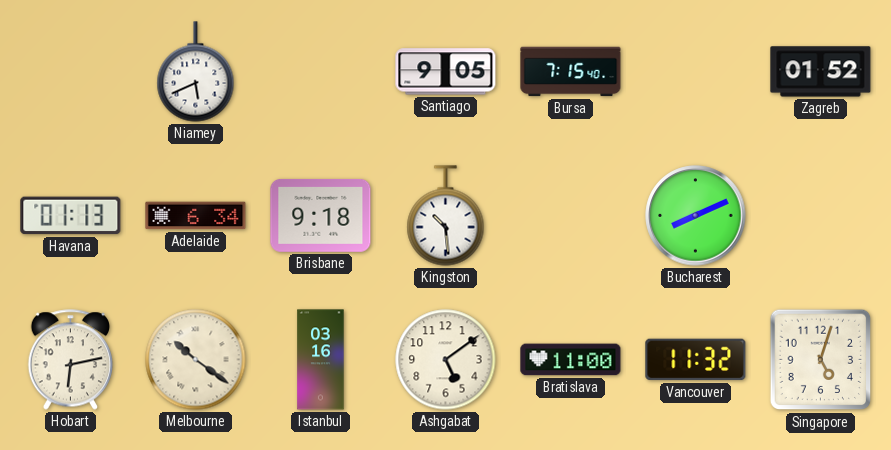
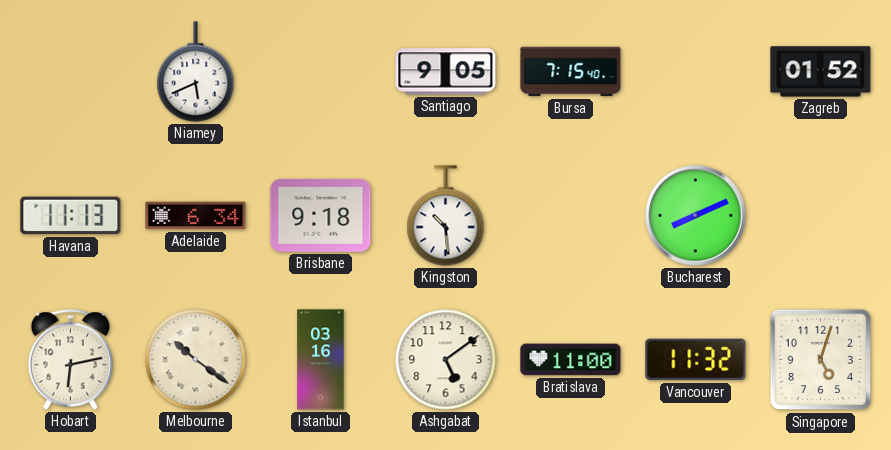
Havana: 01:13 -> 11:13
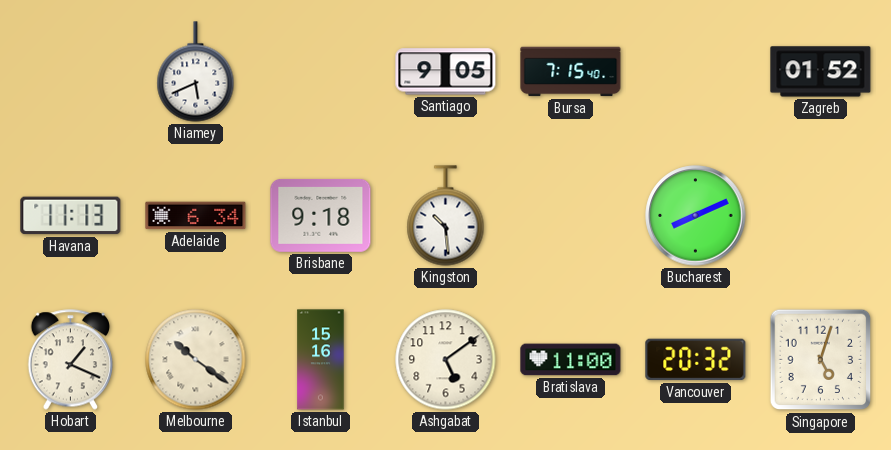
Hobart: 6:13 -> 1:19
Istanbul: 03:16 -> 15:16
Vancouver: 11:32 -> 20:32
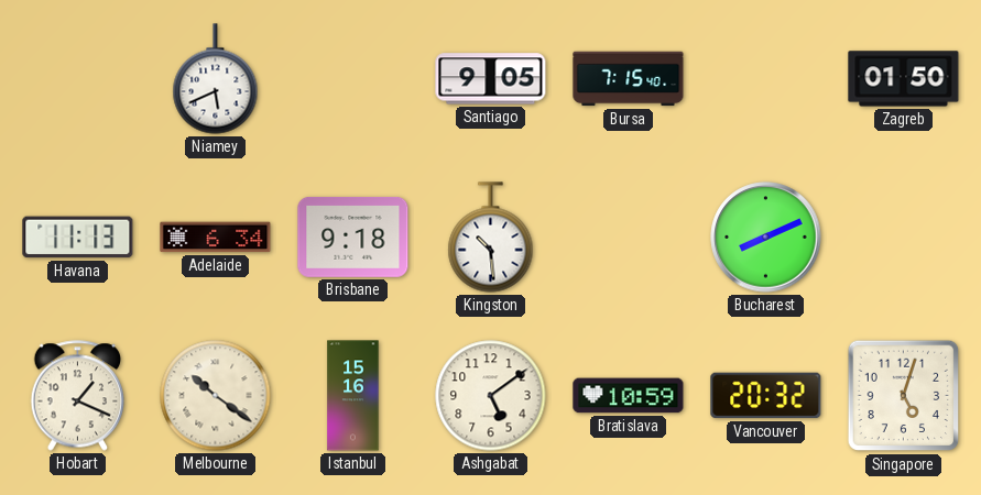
Zagreb: 01:52 -> 01:50
Bratislava: 11:00 -> 10:59
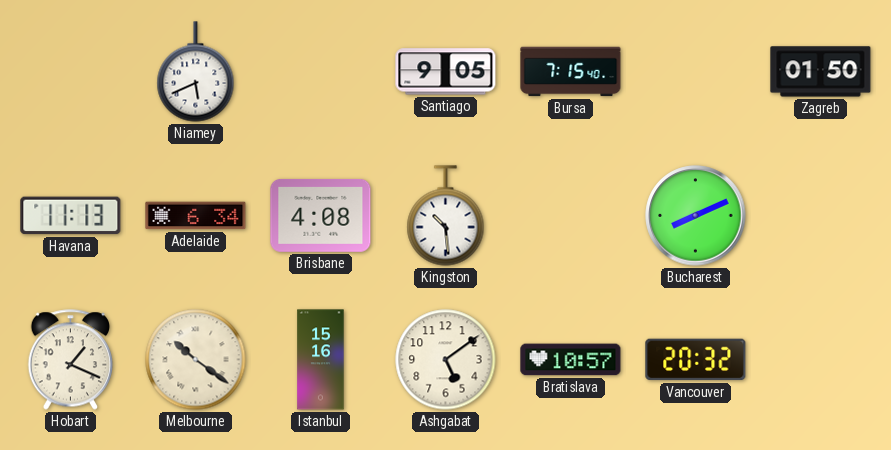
Brisbane: 9:18 -> 4:08
Bratislava: 10:59 -> 10:57
Singapore: 5:03 -> none
